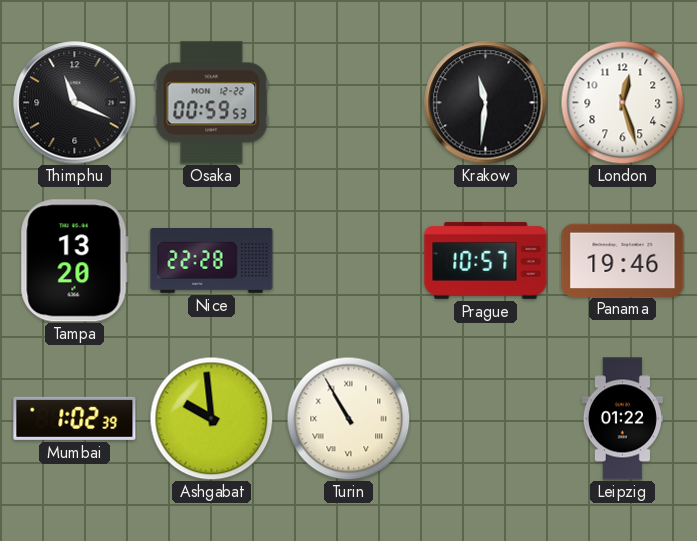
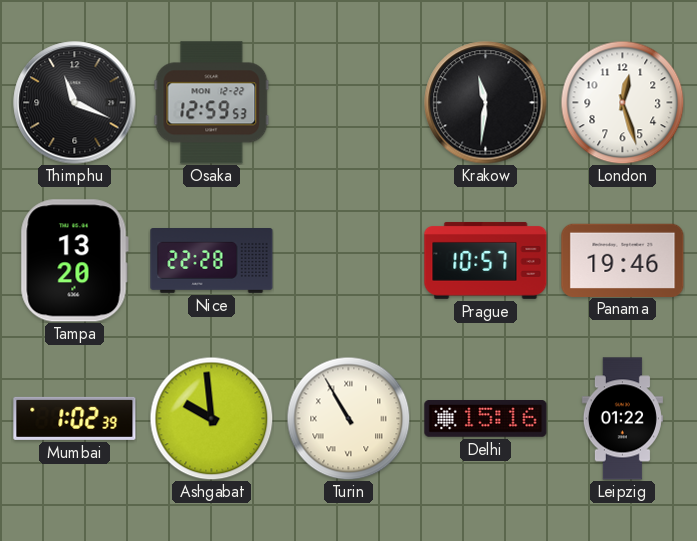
Osaka: 00:59 -> 12:59
Delhi: none -> 15:16
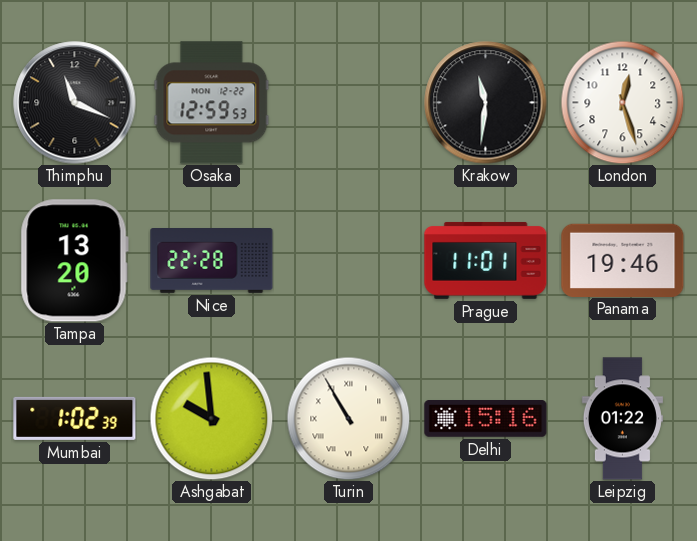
Prague: 10:57 -> 11:01
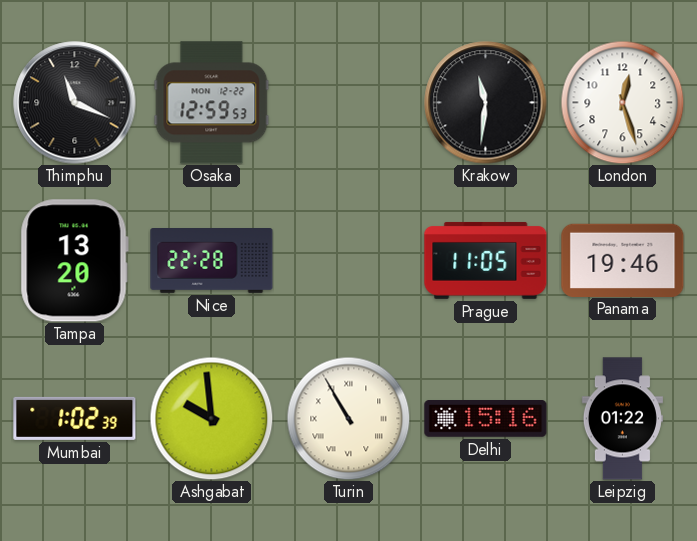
Prague: 11:01 -> 11:05
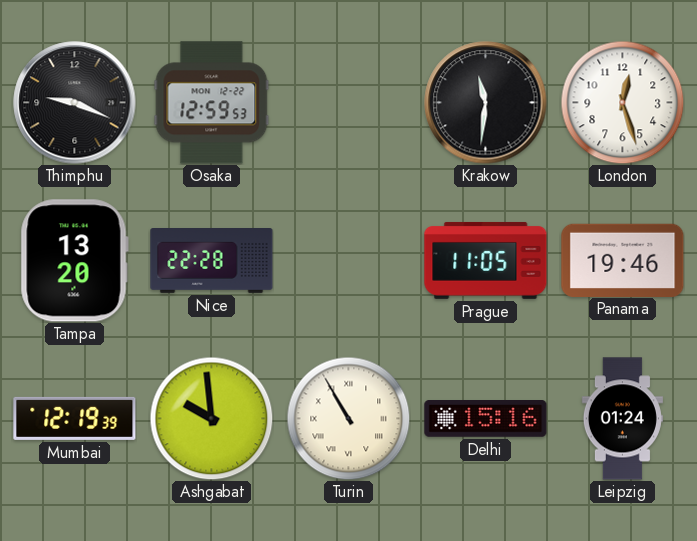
Thimphu: 11:19 -> 9:19
Mumbai: 1:02 -> 12:19
Leipzig: 01:22 -> 01:24
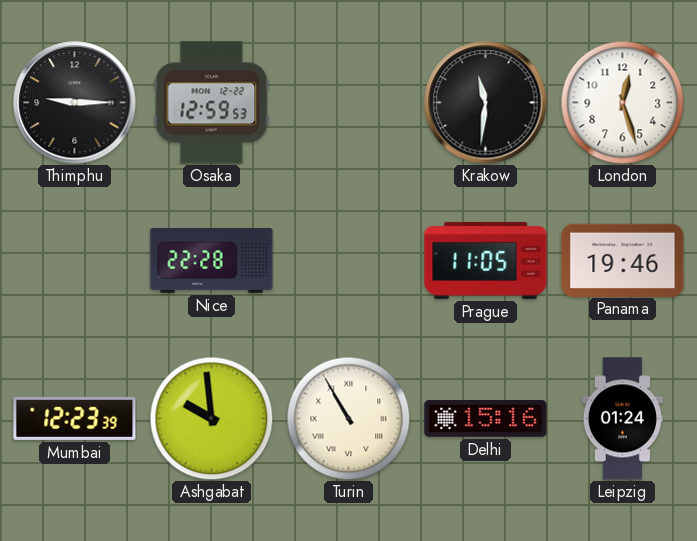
Thimphu: 9:19 -> 9:15
Tampa: 13:20 -> none
Mumbai: 12:19 -> 12:23
